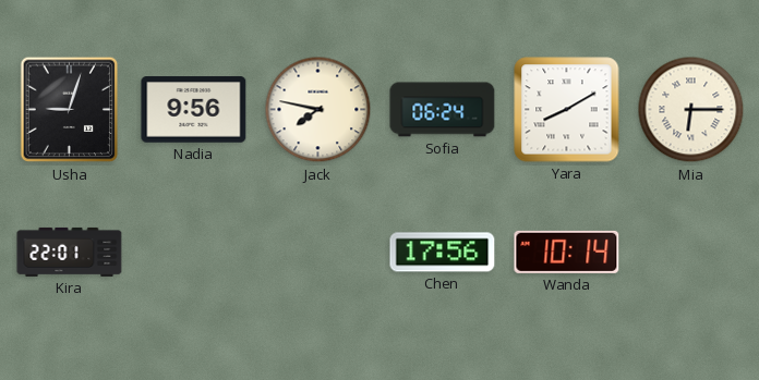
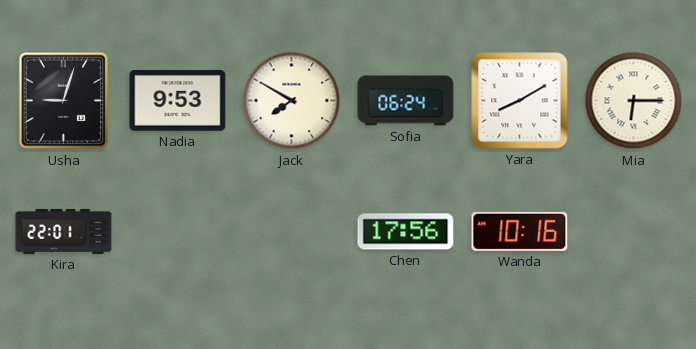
Nadia: 9:56 -> 9:53
Jack: 7:47 -> 7:50
Wanda: 10:14 -> 10:16
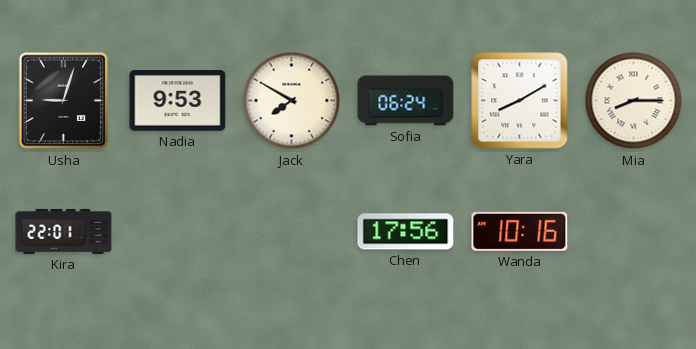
Mia: 6:15 -> 8:15
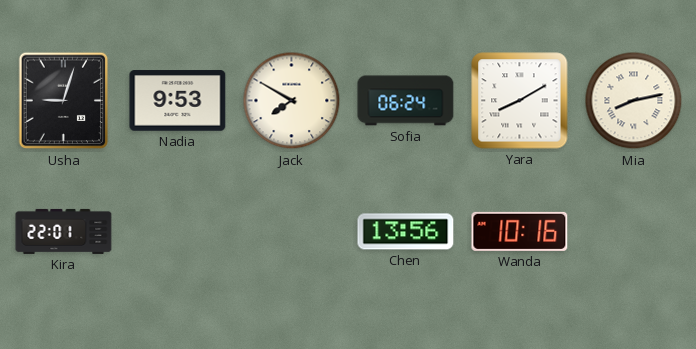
Mia: 8:15 -> 8:13
Chen: 17:56 -> 13:56
